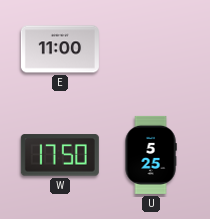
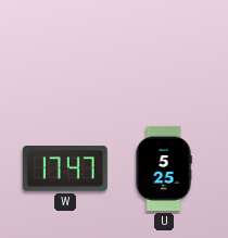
E: 11:00 -> none
W: 17:50 -> 17:47
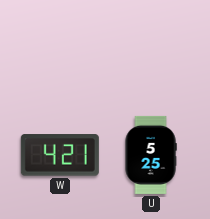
W: 17:47 -> 4:21
